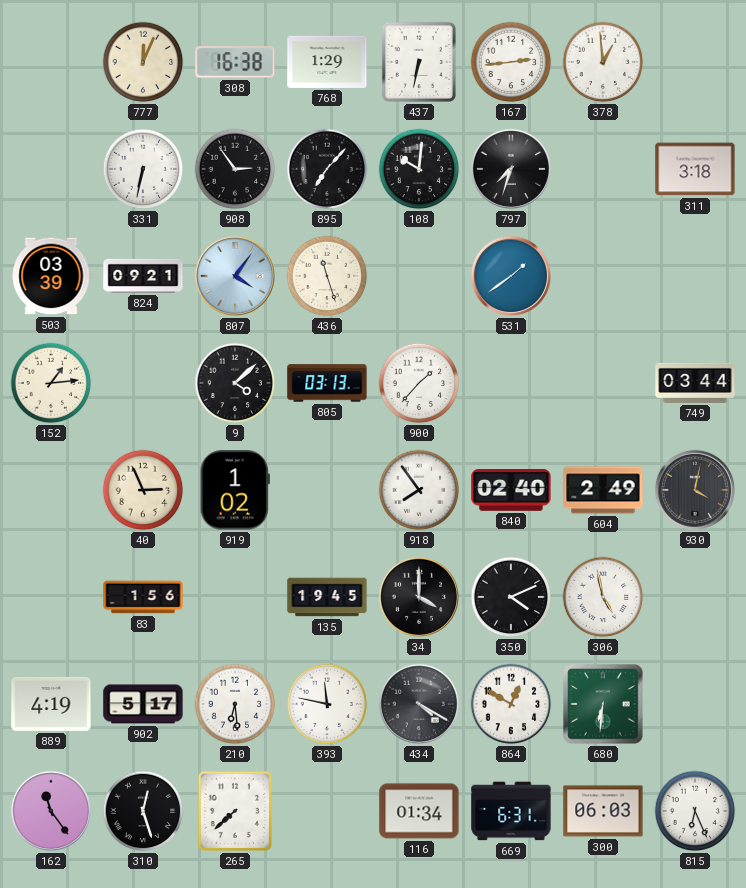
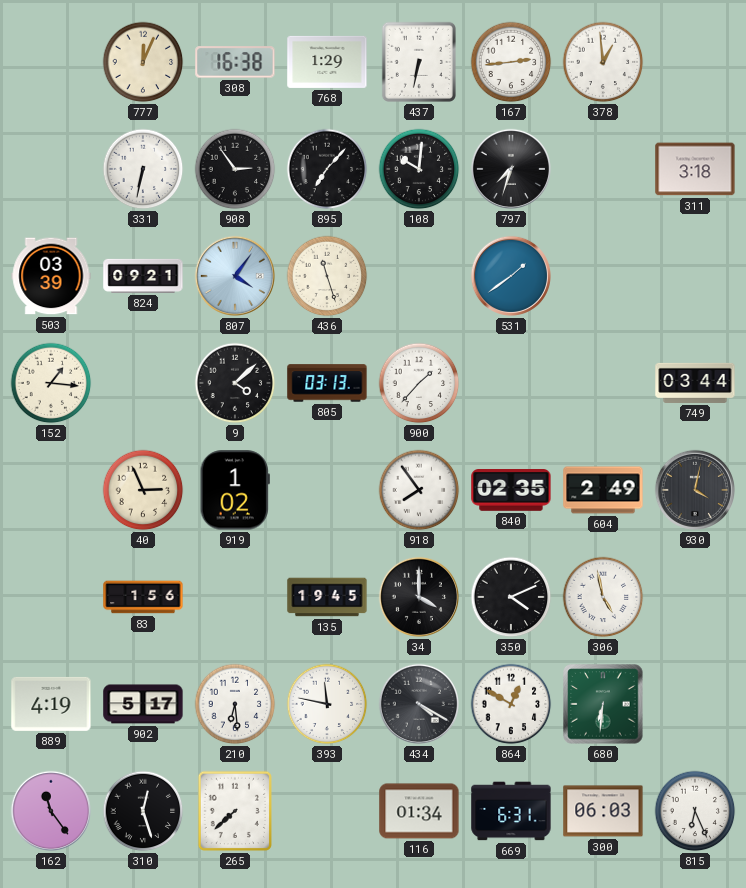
152: 1:14 -> 1:16
840: 02:40 -> 02:35
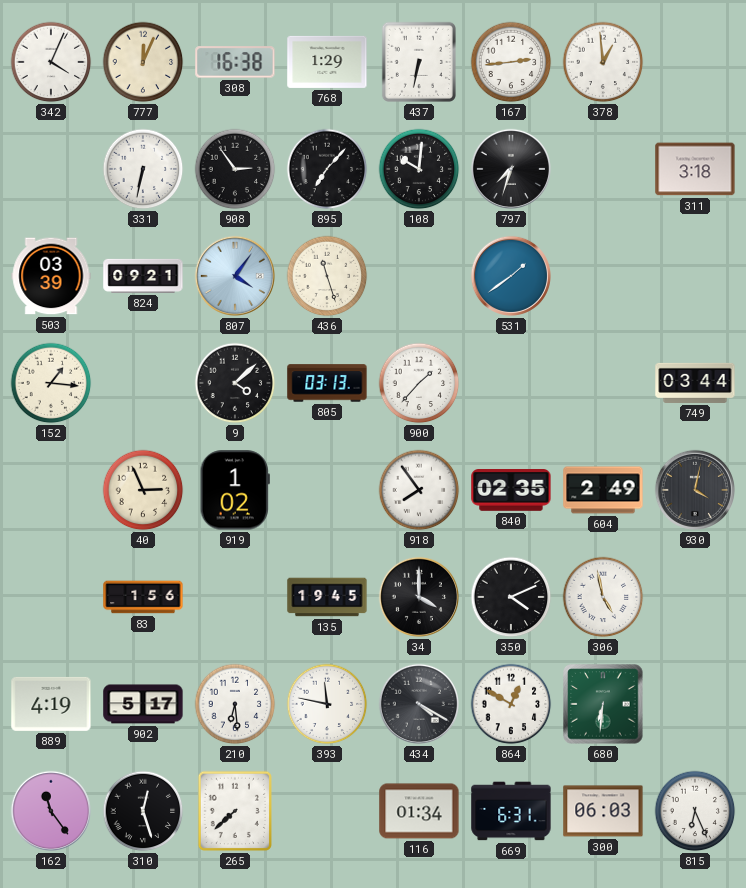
342: none -> 4:04
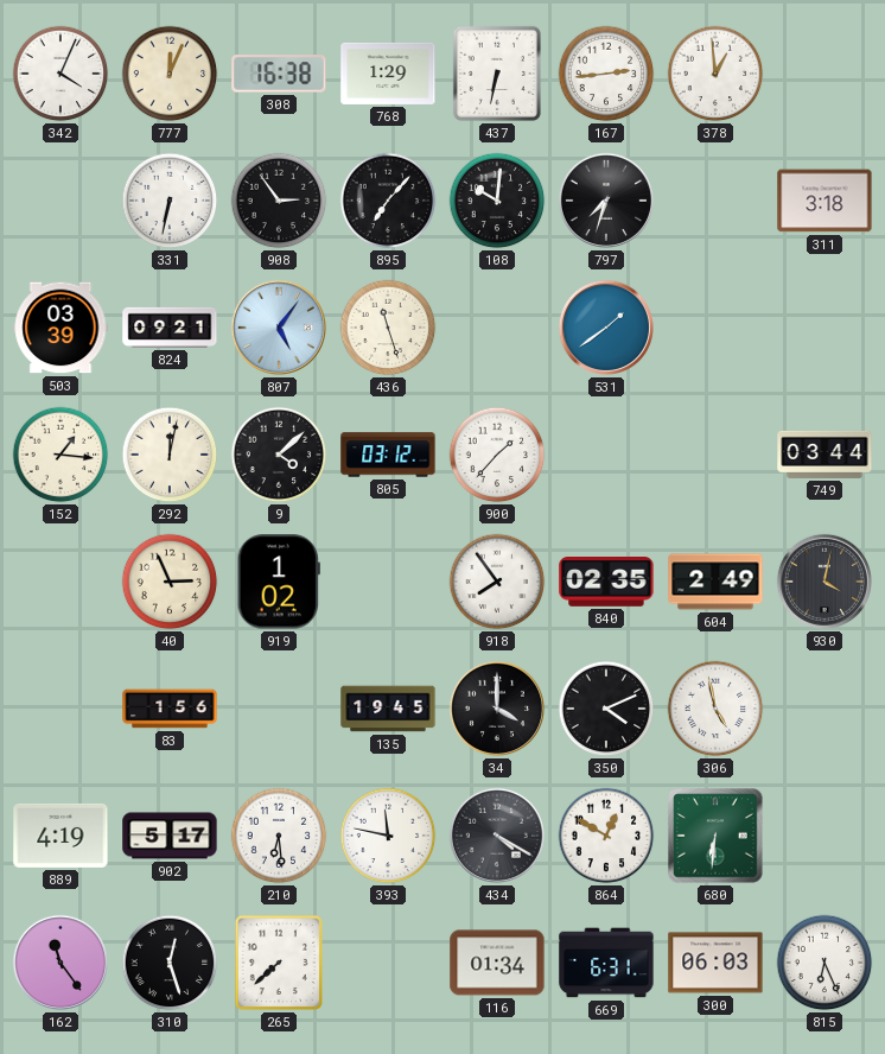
807: 4:06 -> 5:06
292: none -> 12:02
805: 03:13 -> 03:12
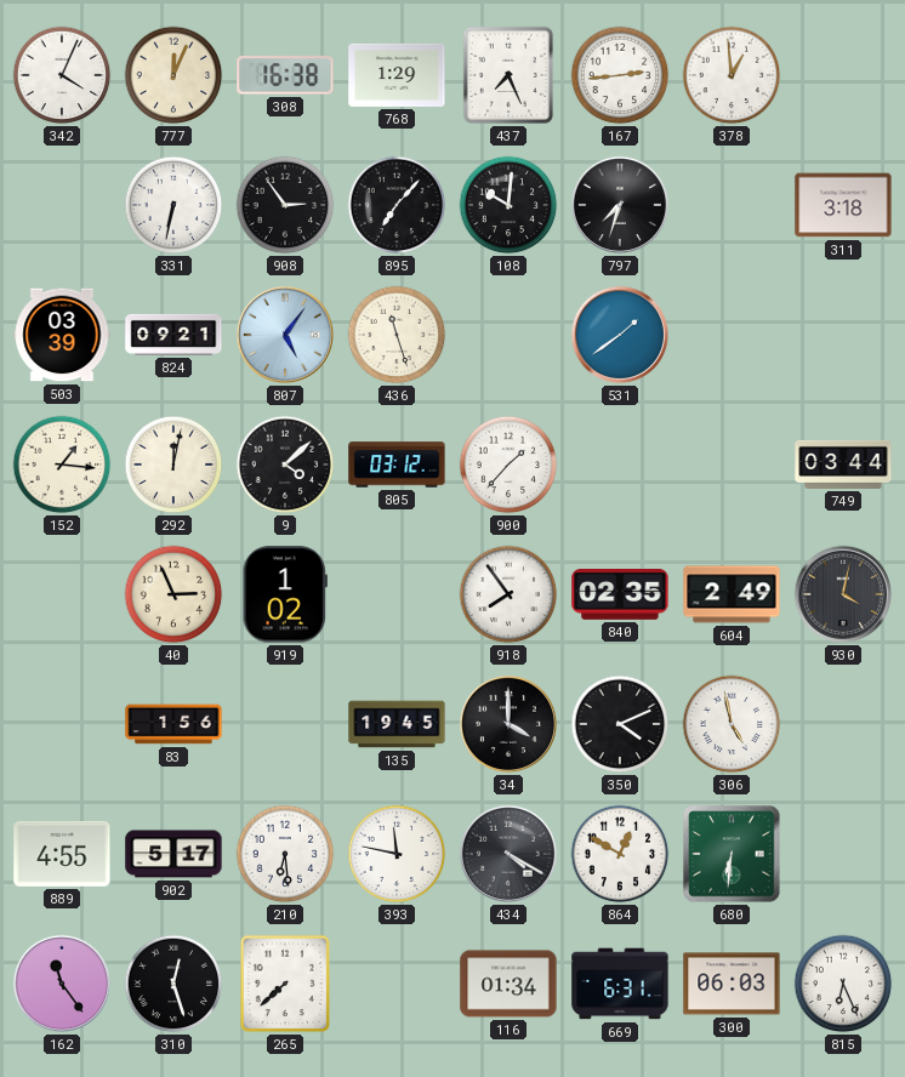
437: 6:32 -> 7:26
889: 4:19 -> 4:55
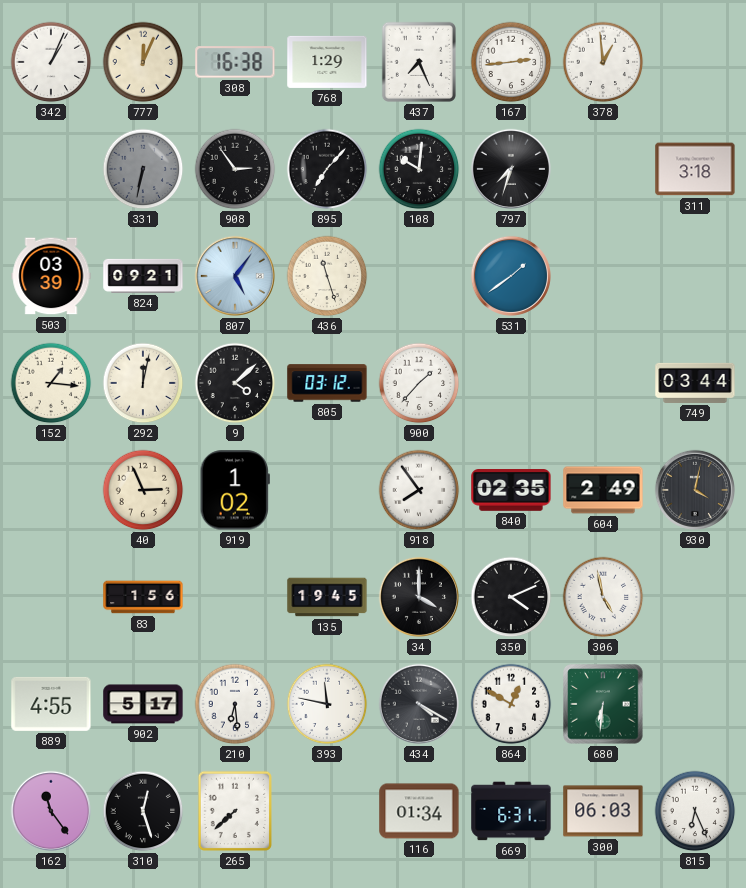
342: 4:04 -> 1:04
331 dial: white -> grey
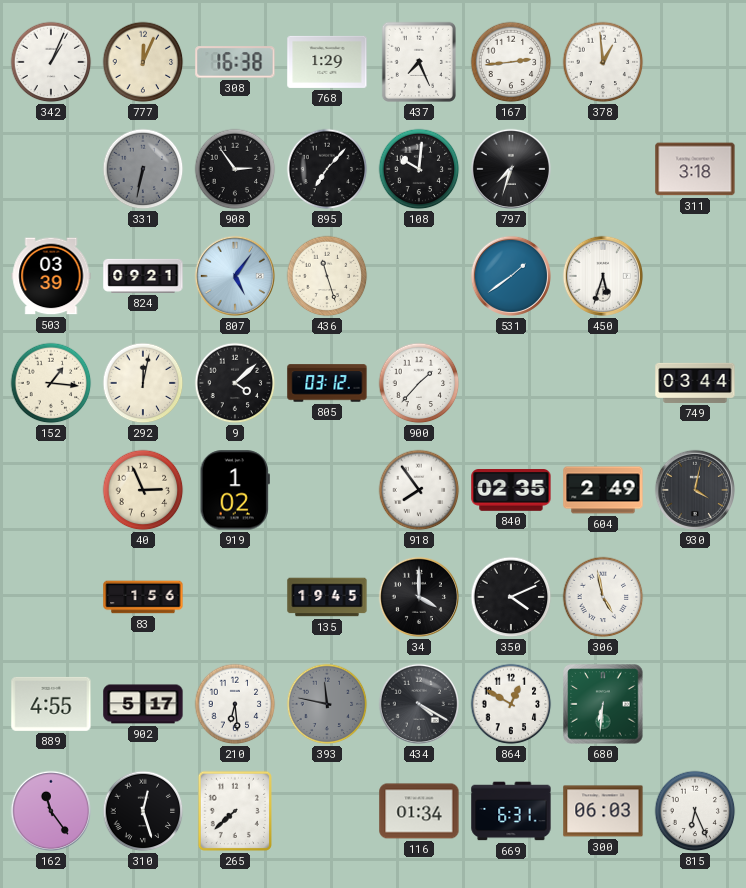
450: none -> 5:33
393 dial: white -> grey
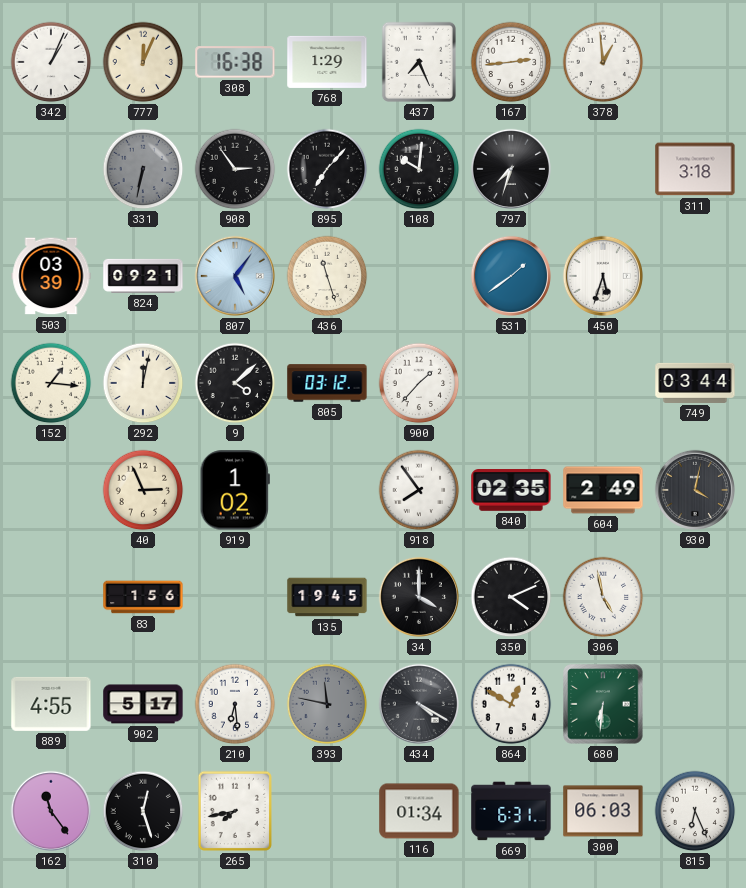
265: 7:38 -> 7:43
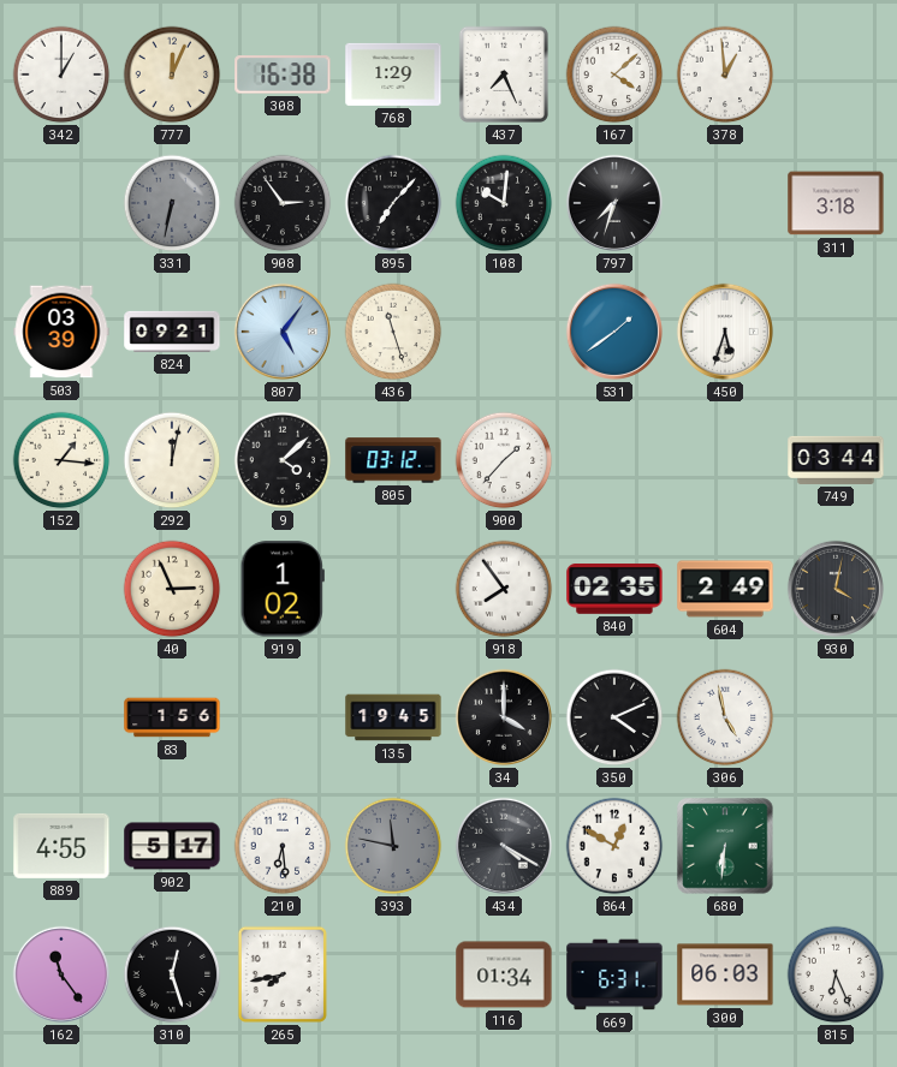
342: 1:04 -> 1:00
167: 2:44 -> 4:08
